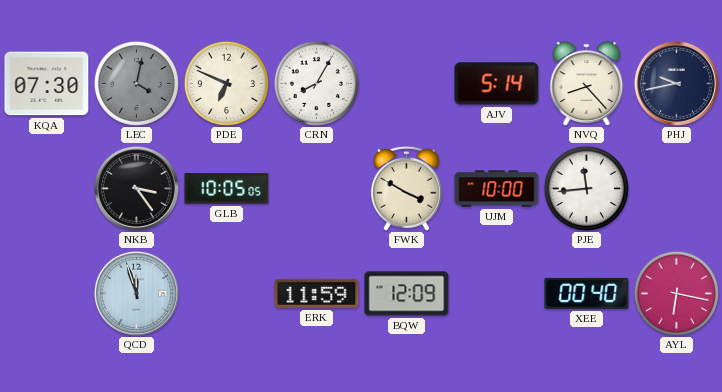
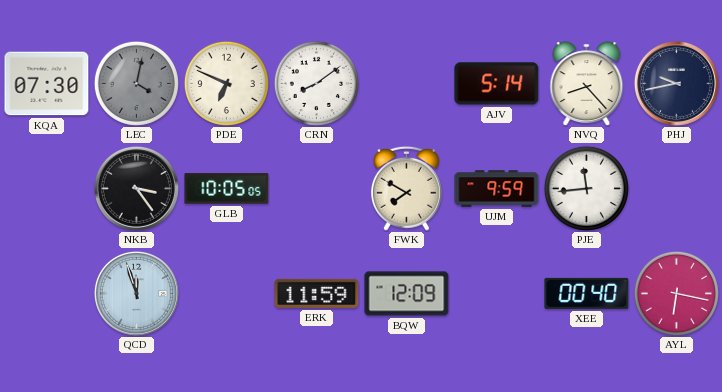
CRN: 8:05 -> 8:09
FWK: 3:50 -> 7:50
UJM: 10:00 -> 9:59
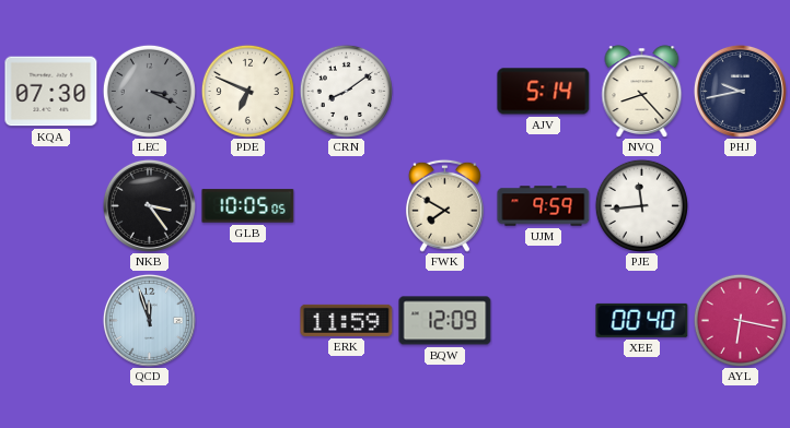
LEC: 4:02 -> 3:19
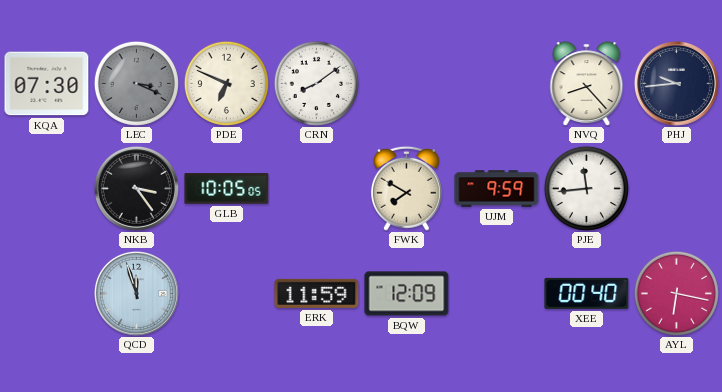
AJV: 5:14 -> none
PHJ: 9:43 -> 9:44
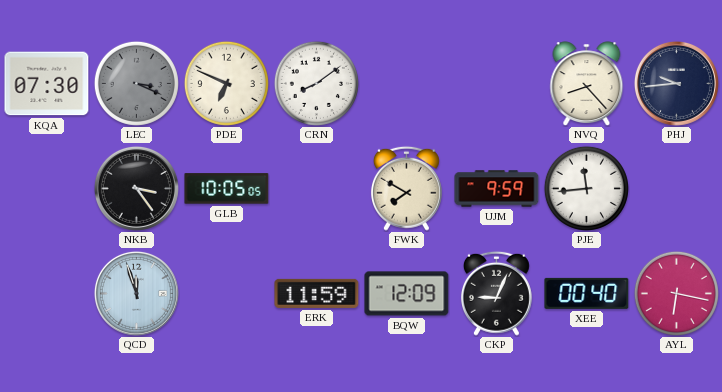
CKP: none -> 9:04
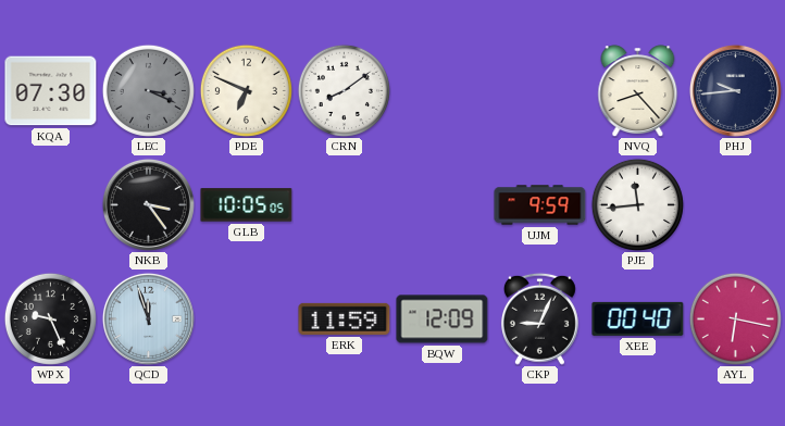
FWK: 7:50 -> none
WPX: none -> 9:26
